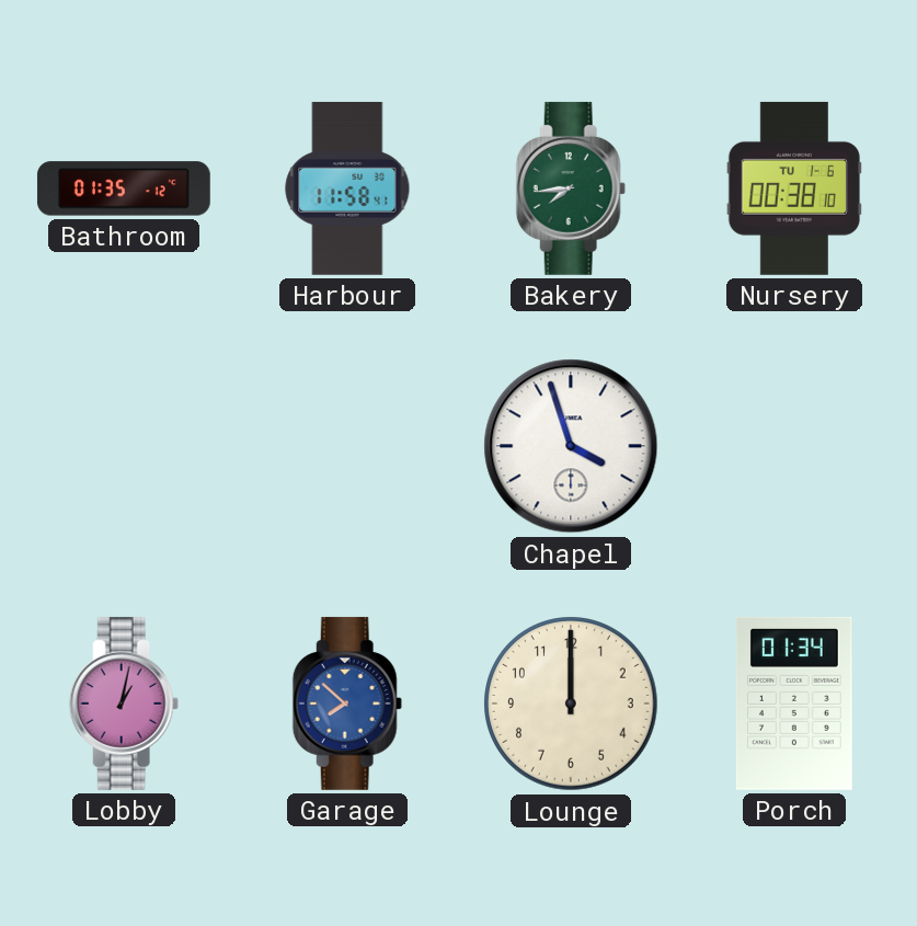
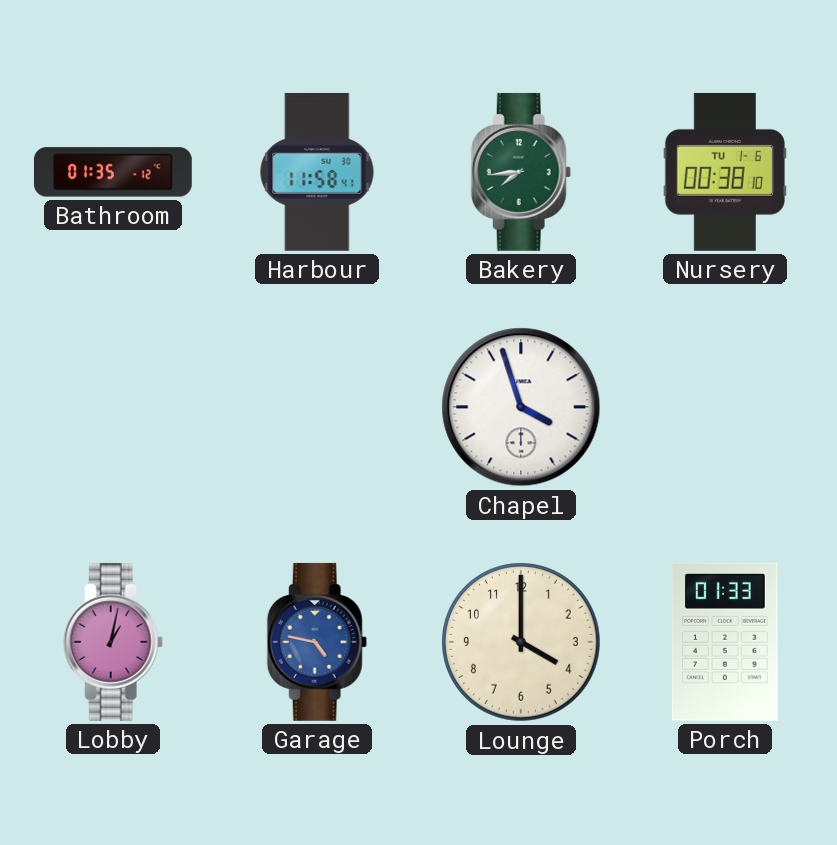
Garage: 7:52 -> 4:47
Lounge: 12:00 -> 4:00
Porch: 01:34 -> 01:33
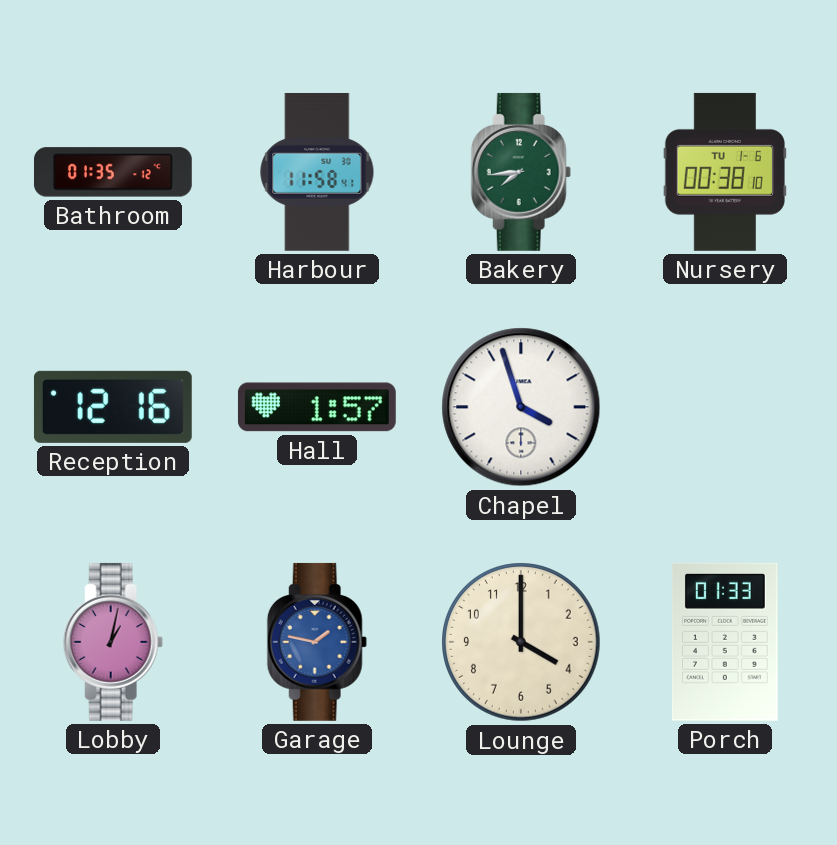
Reception: none -> 12:16
Hall: none -> 1:57
Garage: 4:47 -> 1:47
